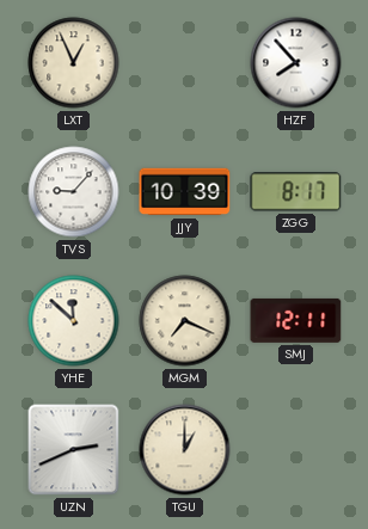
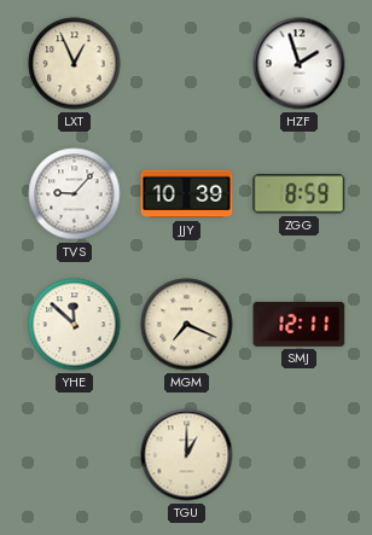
HZF: 7:53 -> 1:57
ZGG: 8:17 -> 8:59
UZN: 2:41 -> none
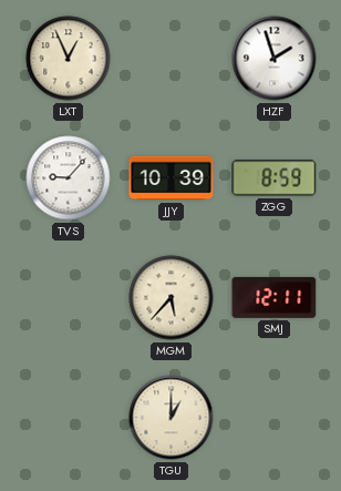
YHE: 11:52 -> none
MGM: 7:19 -> 5:37
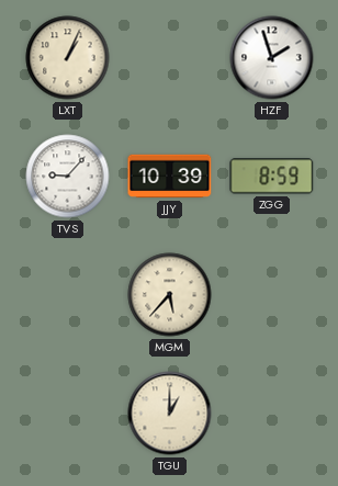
LXT: 12:56 -> 1:04
SMJ: 12:11 -> none
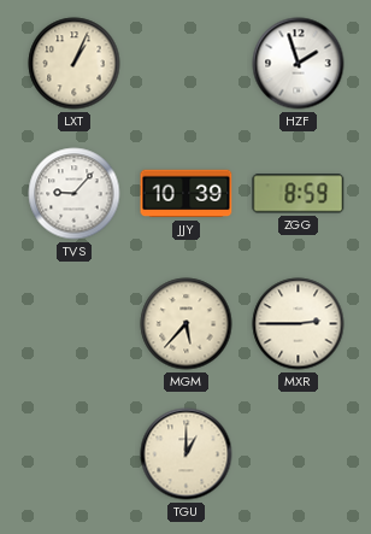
MXR: none -> 2:45
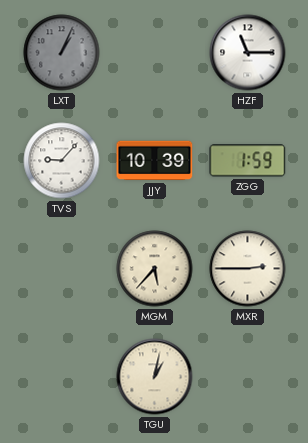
LXT dial: cream -> grey
HZF: 1:57 -> 11:15
ZGG: 8:59 -> 1:59
TGU: 1:00 -> 1:02
